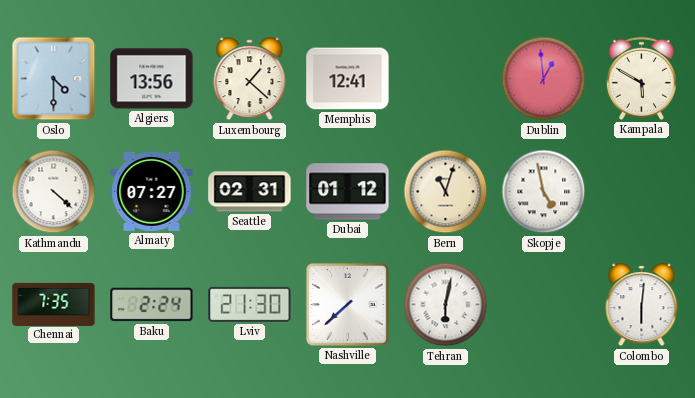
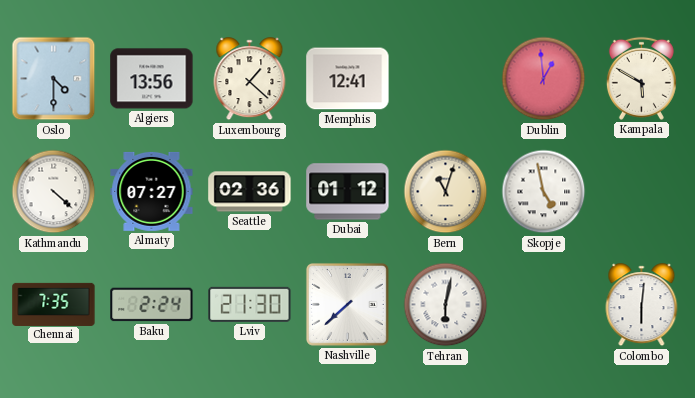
Seattle: 02:31 -> 02:36
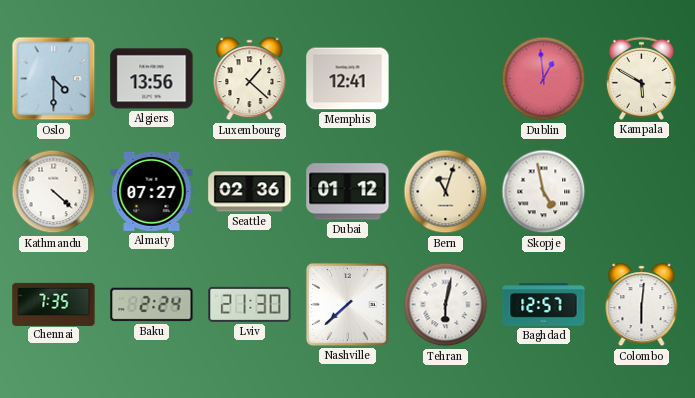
Baghdad: none -> 12:57
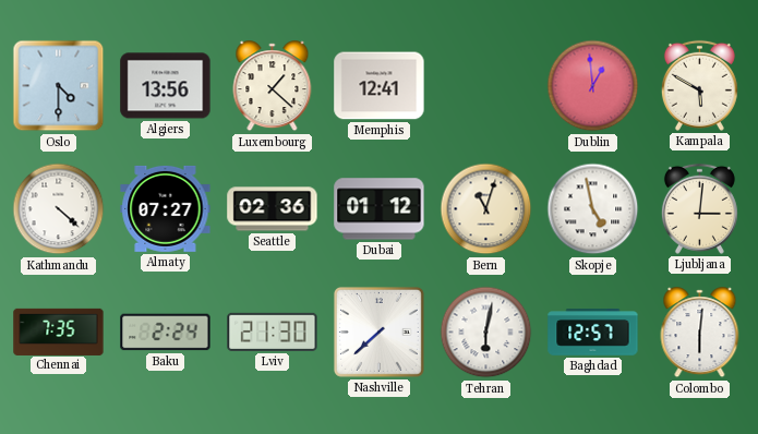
Ljubljana: none -> 3:01
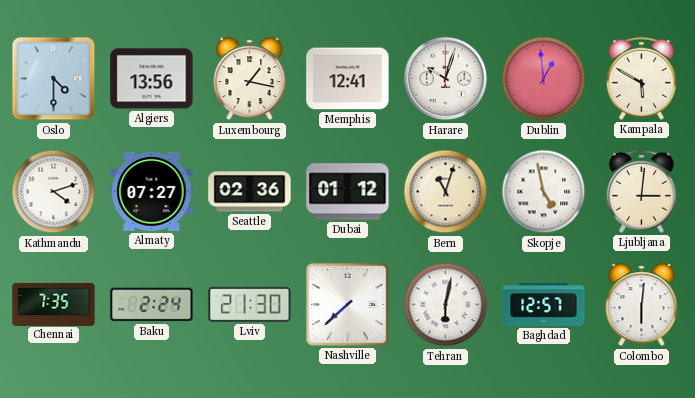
Luxembourg: 1:22 -> 1:17
Harare: none -> 10:03
Kathmandu: 4:22 -> 4:12
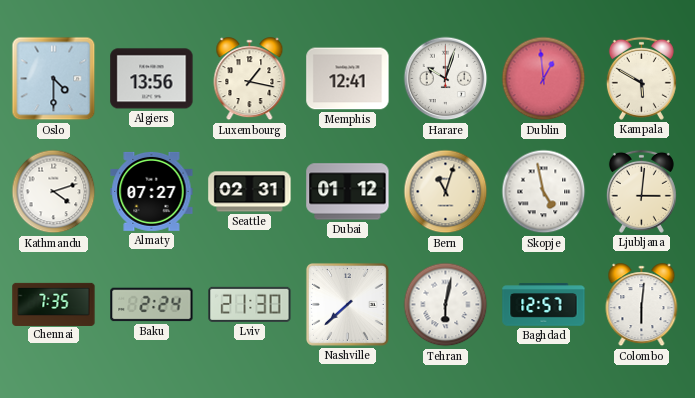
Seattle: 02:36 -> 02:31
